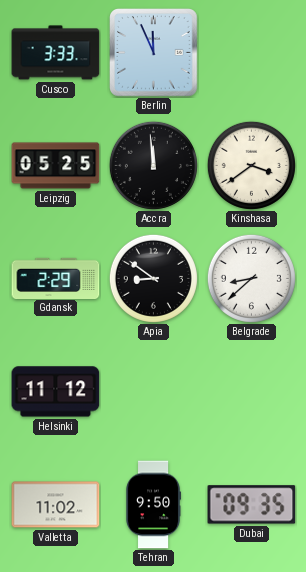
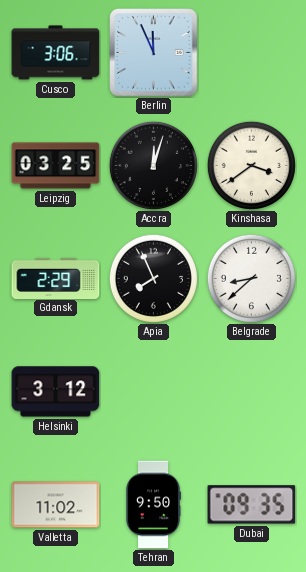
Cusco: 3:33 -> 3:06
Leipzig: 05:25 -> 03:25
Accra: 11:59 -> 12:03
Apia: 8:51 -> 7:56
Helsinki: 11:12 -> 3:12
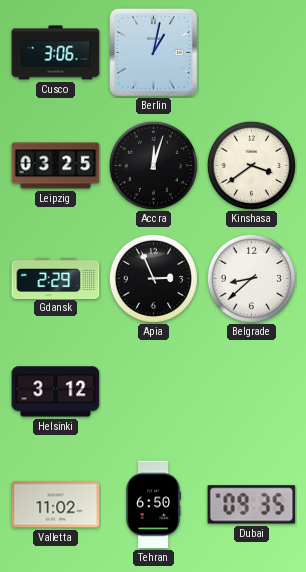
Berlin: 11:56 -> 1:02
Apia: 7:56 -> 2:56
Tehran: 9:50 -> 6:50
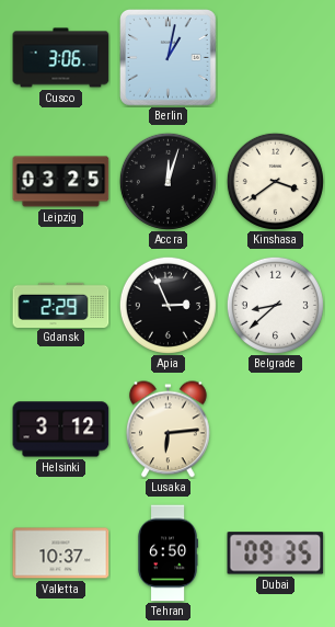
Lusaka: none -> 6:14
Valletta: 11:02 -> 10:37
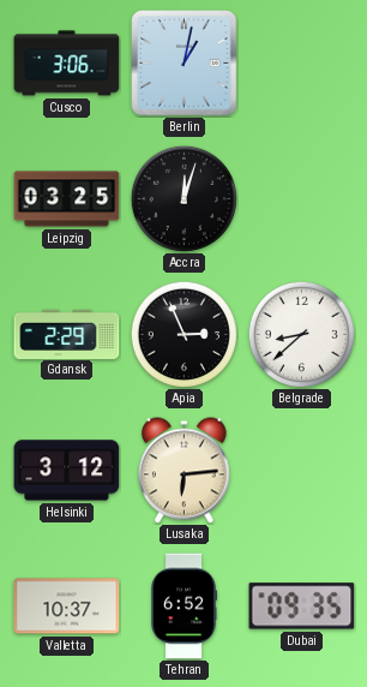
Kinshasa: 3:39 -> none
Tehran: 6:50 -> 6:52
